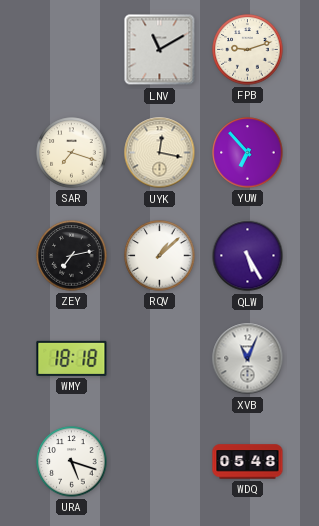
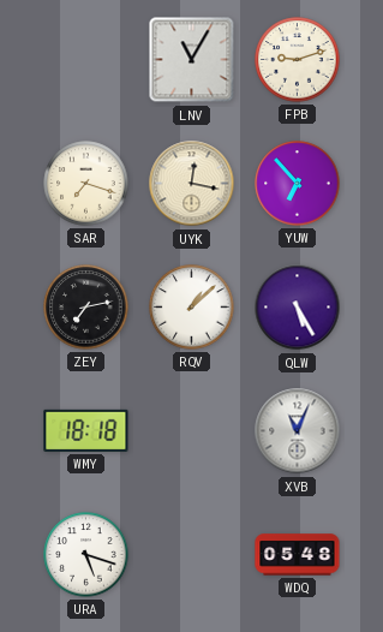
LNV: 11:10 -> 11:05
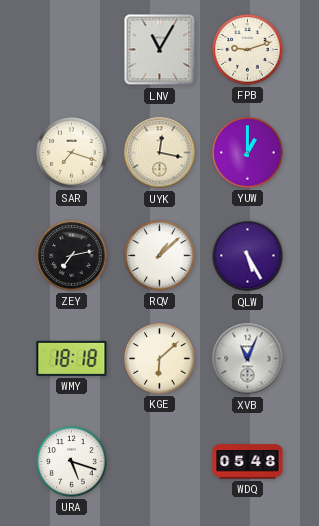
YUW: 6:53 -> 1:00
KGE: none -> 6:08
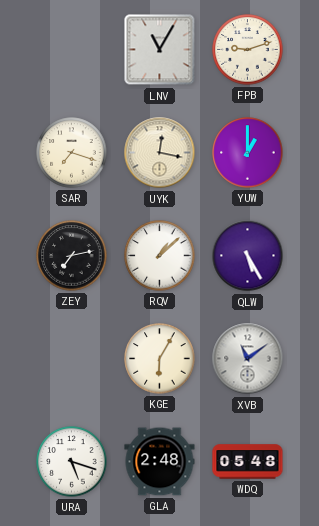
WMY: 18:18 -> none
KGE: 6:08 -> 6:05
XVB: 11:04 -> 11:09
GLA: none -> 2:48
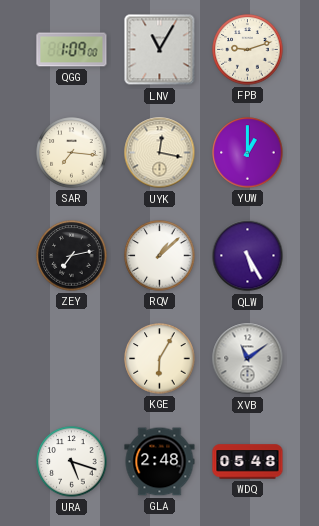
QGG: none -> 1:09
SAR: 7:18 -> 7:16
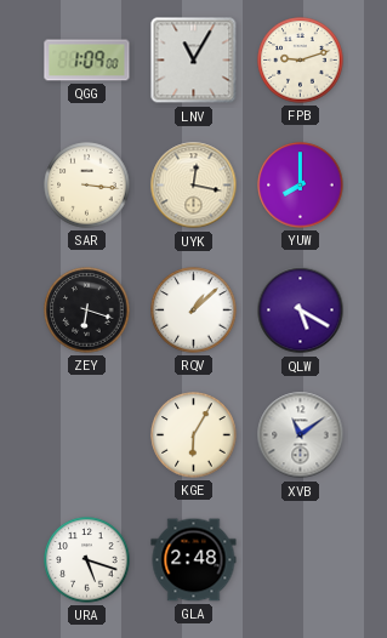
SAR: 7:16 -> 3:16
YUW: 1:00 -> 8:00
ZEY: 7:13 -> 6:18
QLW: 5:25 -> 5:20
WDQ: 05:48 -> none
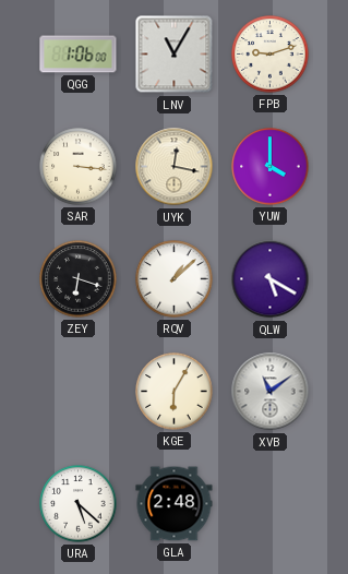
QGG: 1:09 -> 1:06
YUW: 8:00 -> 4:00
URA: 5:18 -> 5:22
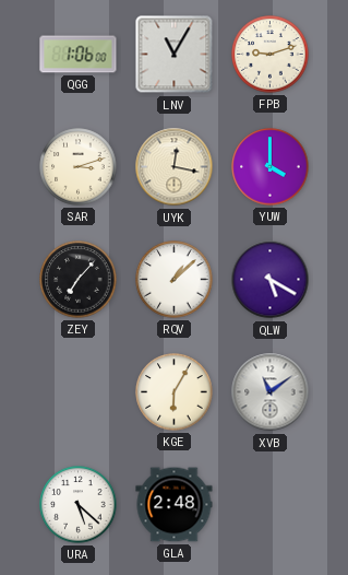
SAR: 3:16 -> 3:12
ZEY: 6:18 -> 7:07
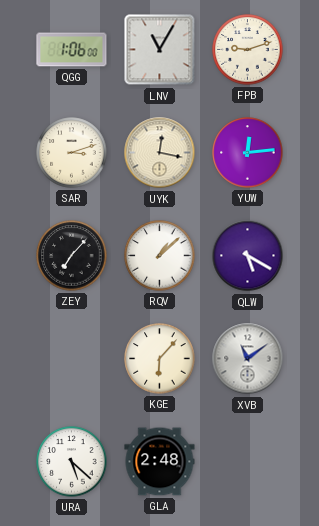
YUW: 4:00 -> 12:14
KGE: 6:05 -> 6:07
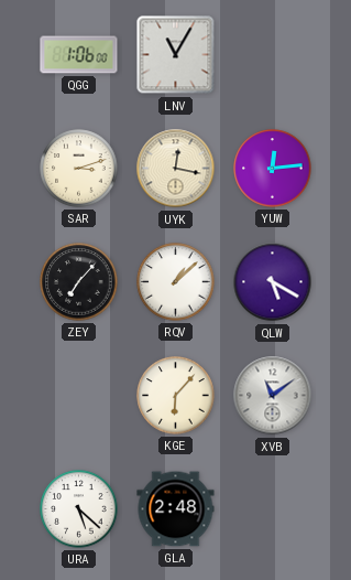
FPB: 9:12 -> none
